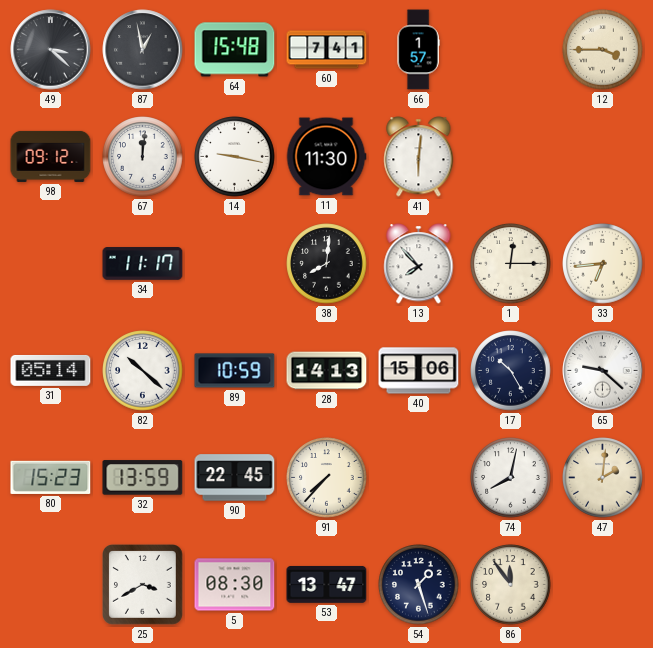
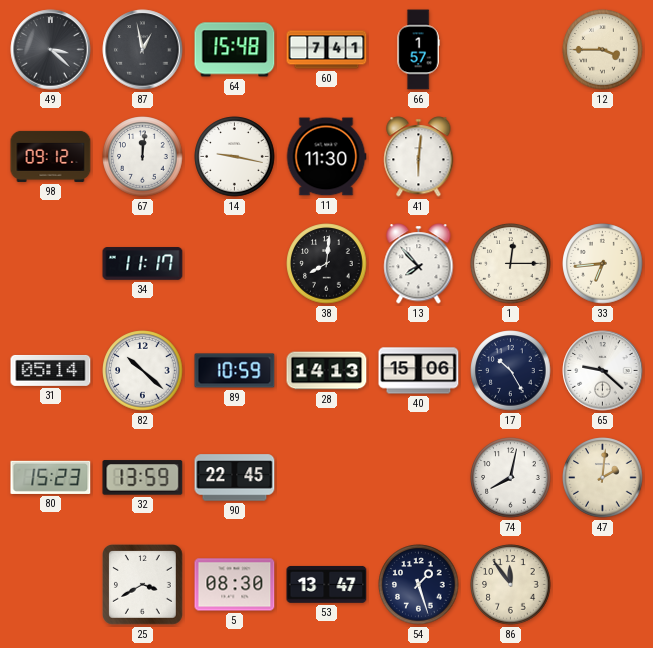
91: 7:37 -> none
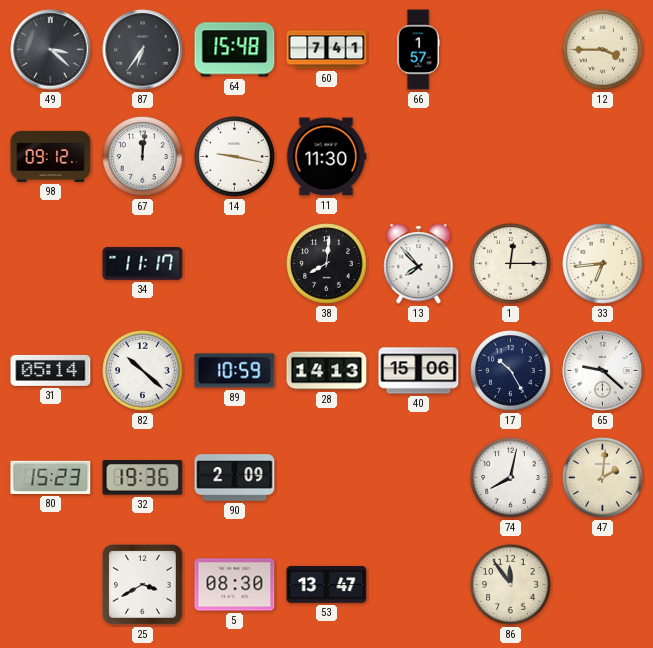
87: 12:58 -> 6:36
41: 6:01 -> none
32: 13:59 -> 19:36
90: 22:45 -> 2:09
54: 1:27 -> none
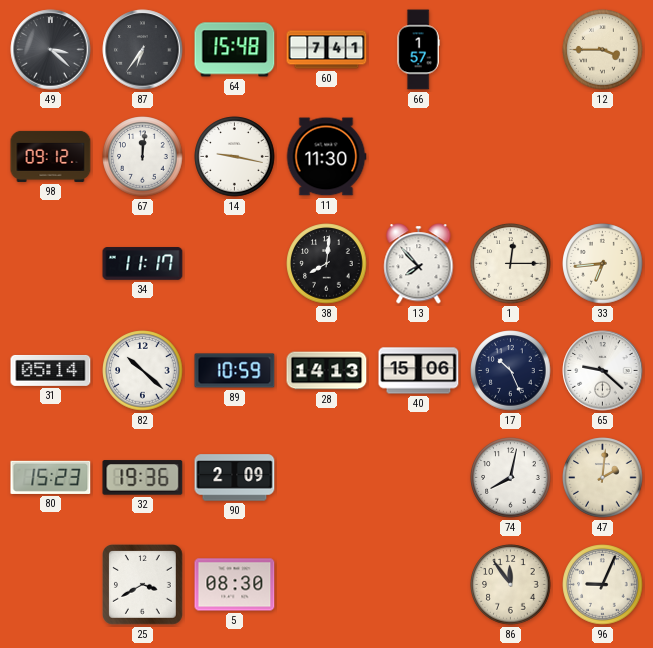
17: 10:25 -> 10:26
53: 13:47 -> none
96: none -> 9:04
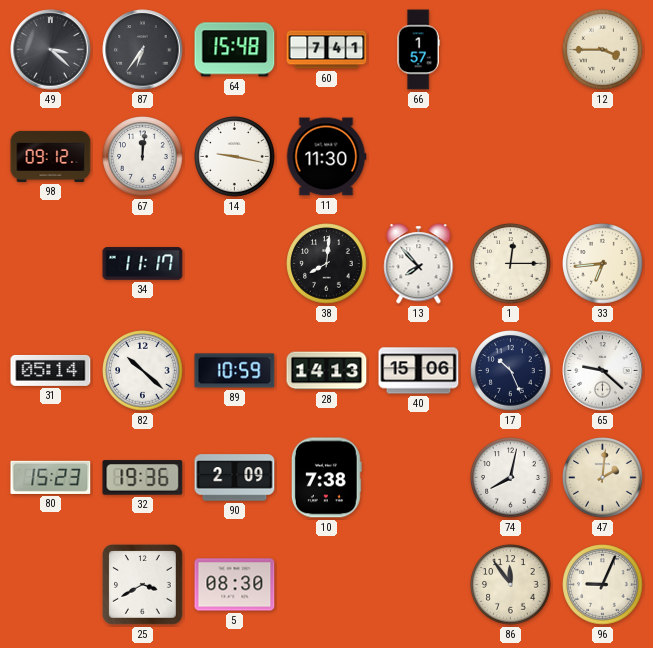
10: none -> 7:38
